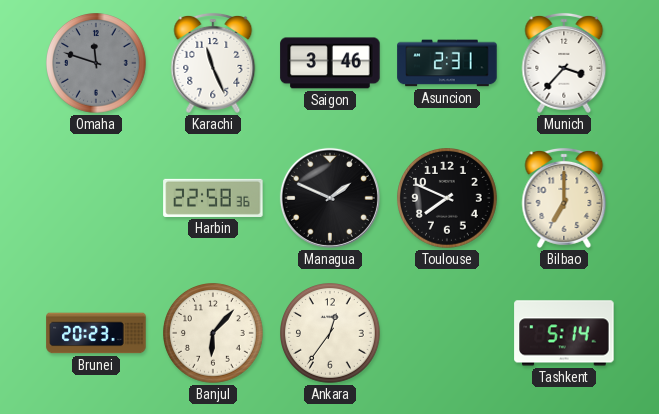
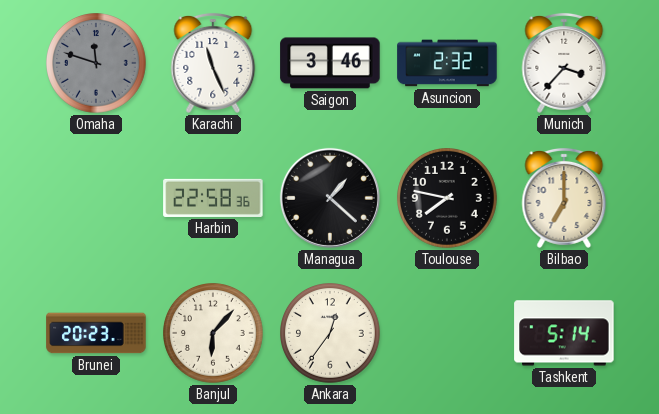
Asuncion: 2:31 -> 2:32
Managua: 1:49 -> 1:22
Toulouse: 7:49 -> 7:47
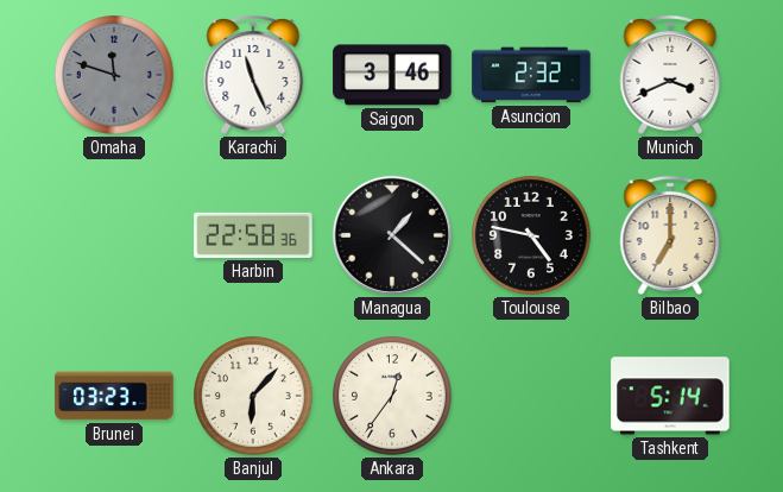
Munich: 3:37 -> 3:41
Toulouse: 7:47 -> 4:47
Brunei: 20:23 -> 03:23
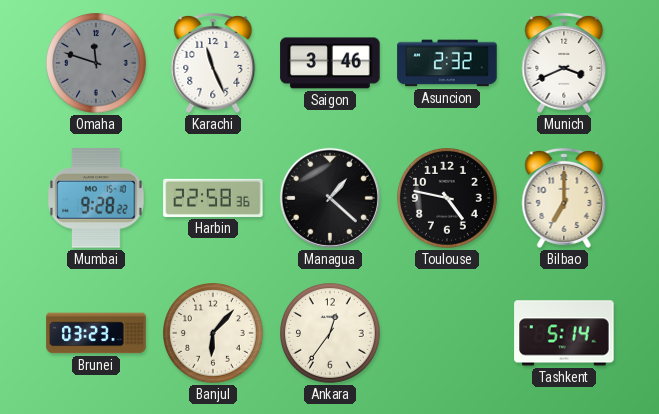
Mumbai: none -> 9:28
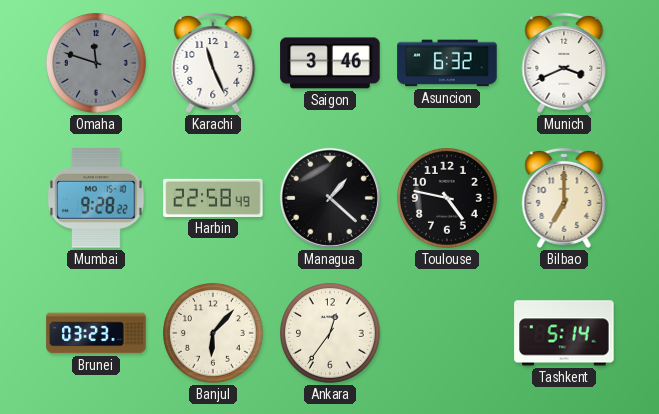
Asuncion: 2:32 -> 6:32
Harbin: 22:58:36 -> 22:58:49
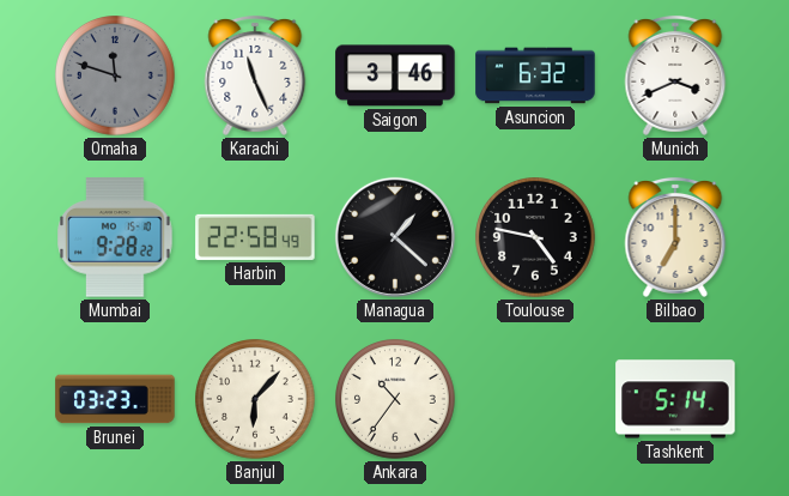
Ankara: 12:36 -> 10:36
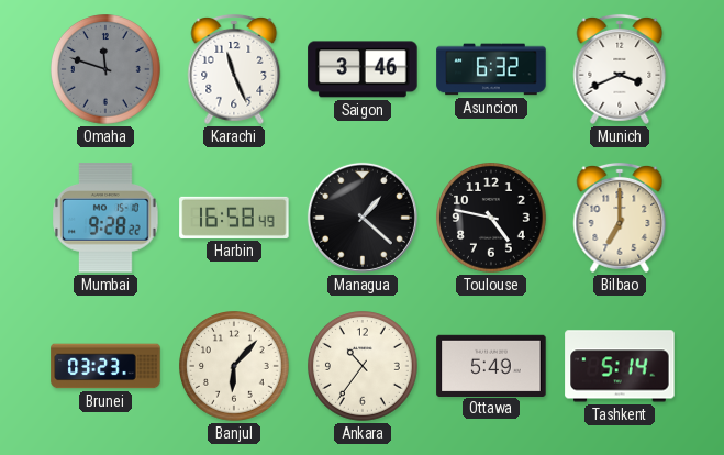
Harbin: 22:58 -> 16:58
Ottawa: none -> 5:49
